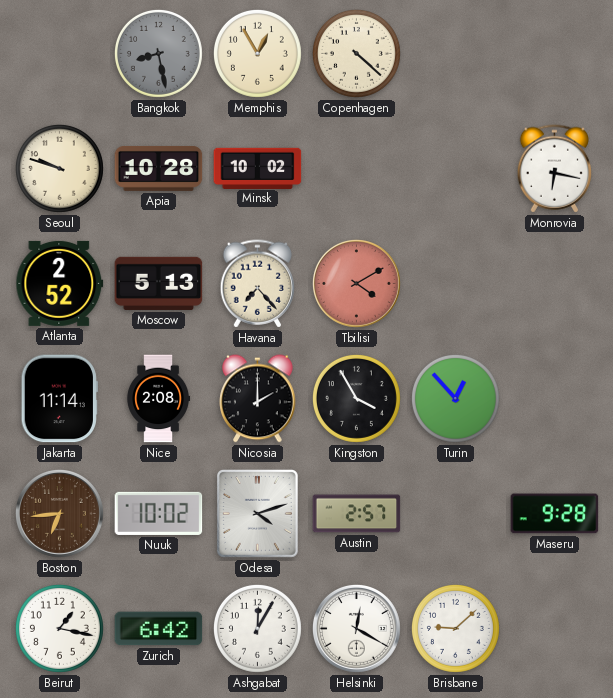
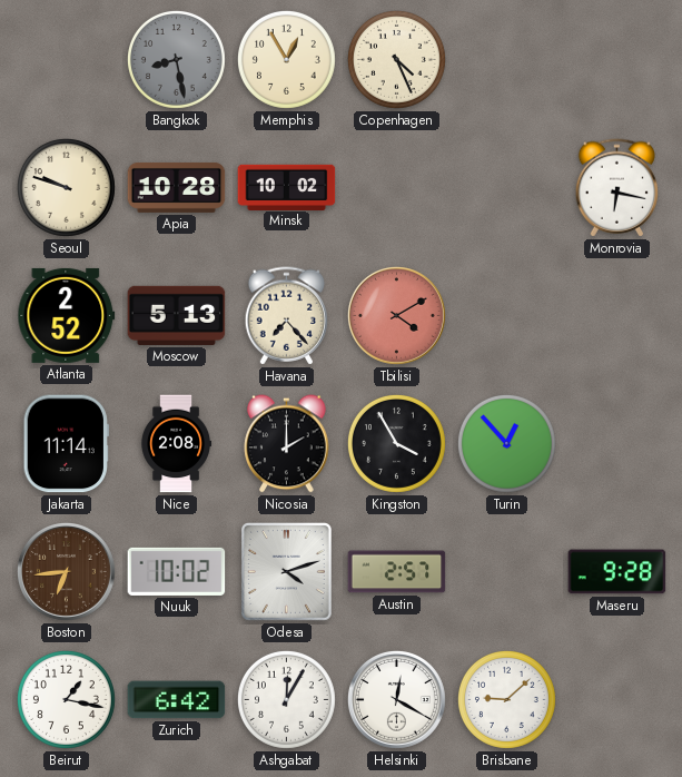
Copenhagen: 4:22 -> 4:26
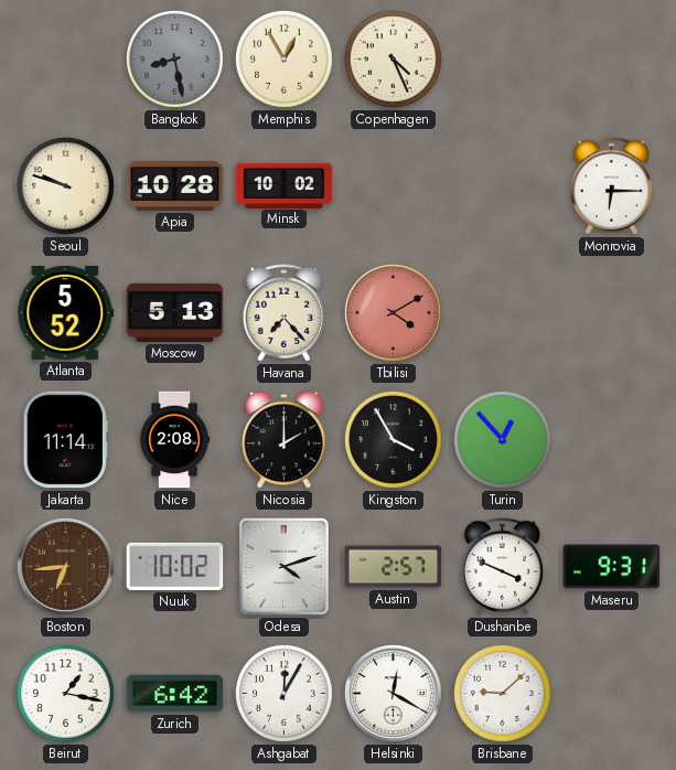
Monrovia: 6:17 -> 6:15
Atlanta: 2:52 -> 5:52
Dushanbe: none -> 3:49
Maseru: 9:28 -> 9:31
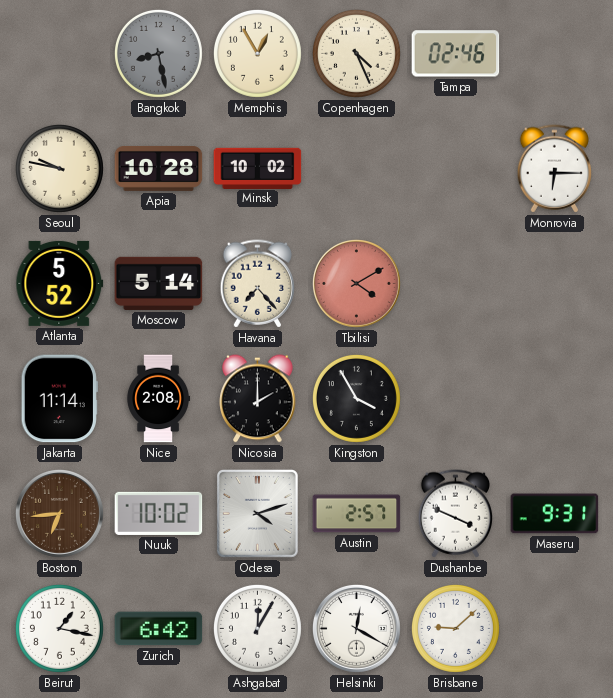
Tampa: none -> 02:46
Seoul: 9:48 -> 9:47
Moscow: 5:13 -> 5:14
Turin: 12:53 -> none
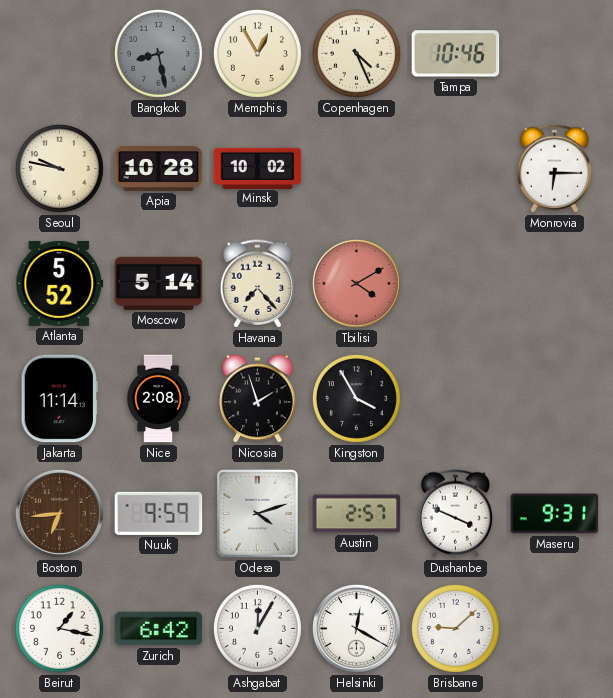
Tampa: 02:46 -> 10:46
Nicosia: 2:00 -> 1:57
Nuuk: 10:02 -> 9:59
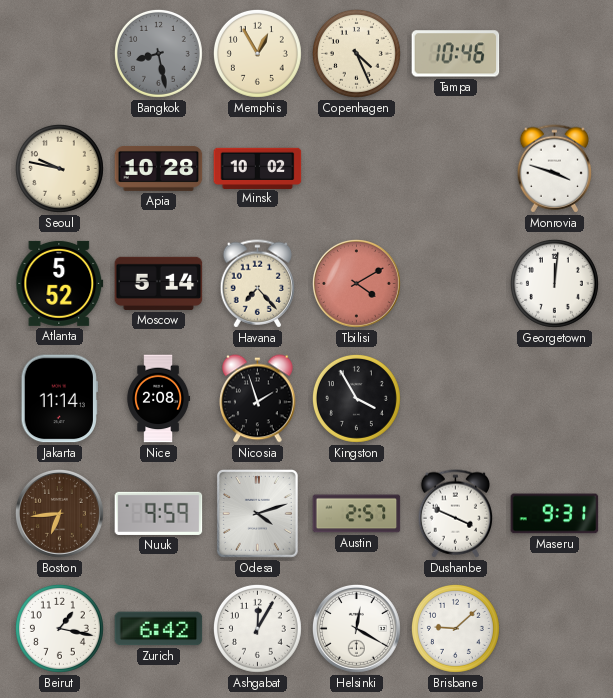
Monrovia: 6:15 -> 3:48
Georgetown: none -> 12:01
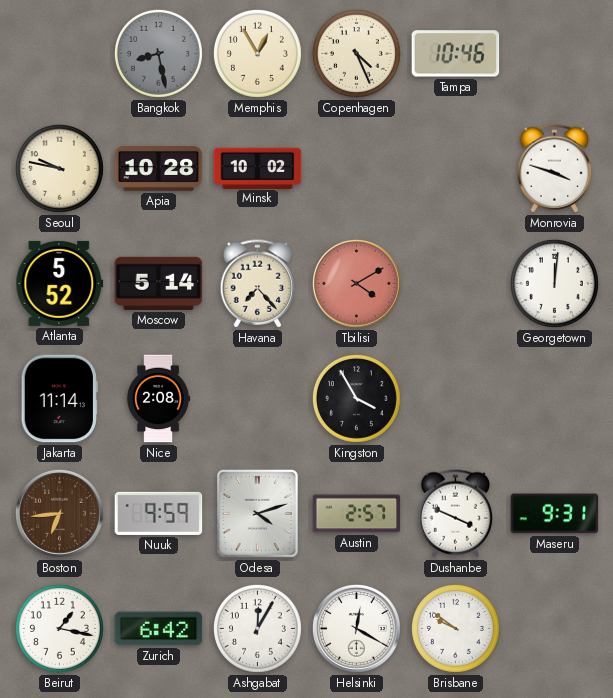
Nicosia: 1:57 -> none
Brisbane: 9:08 -> 9:51
